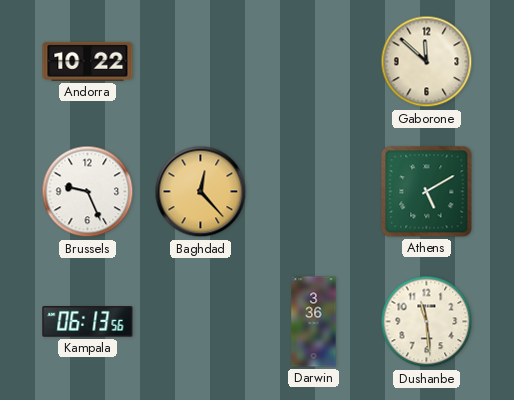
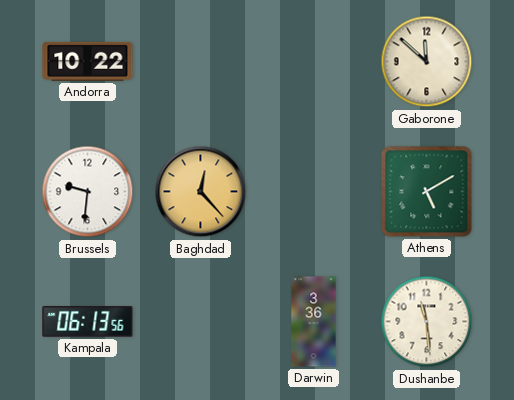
Brussels: 9:26 -> 9:31
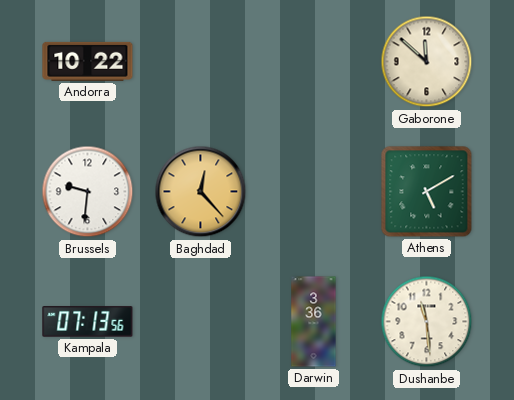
Kampala: 06:13 -> 07:13
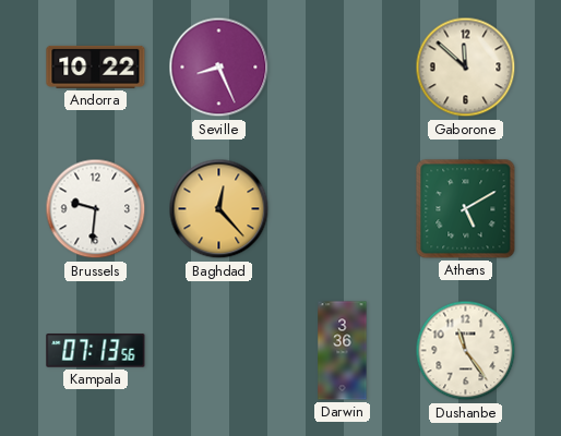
Seville: none -> 8:26
Dushanbe: 11:29 -> 11:24
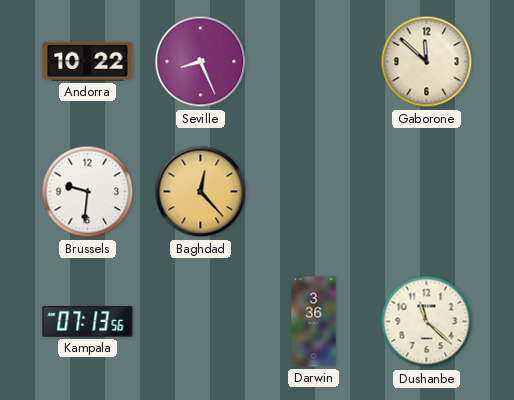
Athens: 5:10 -> none
Dushanbe: 11:24 -> 11:22
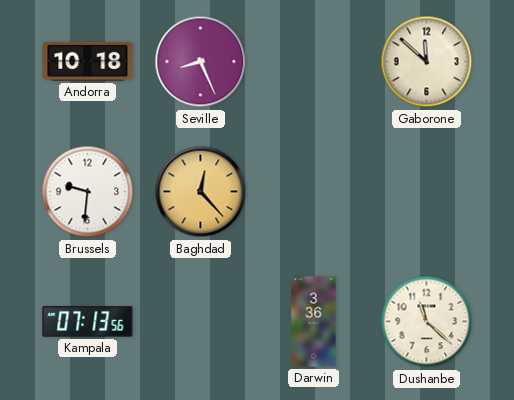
Andorra: 10:22 -> 10:18
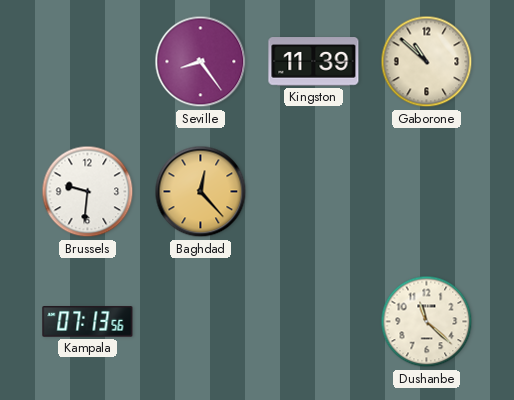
Andorra: 10:18 -> none
Seville: 8:26 -> 8:24
Kingston: none -> 11:39
Gaborone: 11:52 -> 10:52
Darwin: 3:36 -> none
